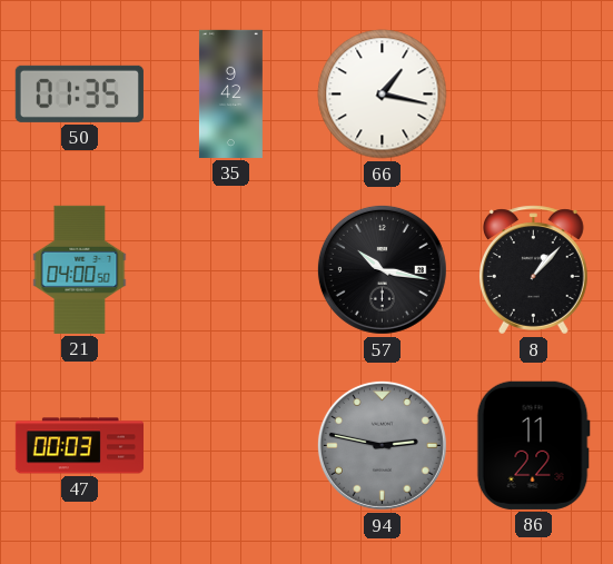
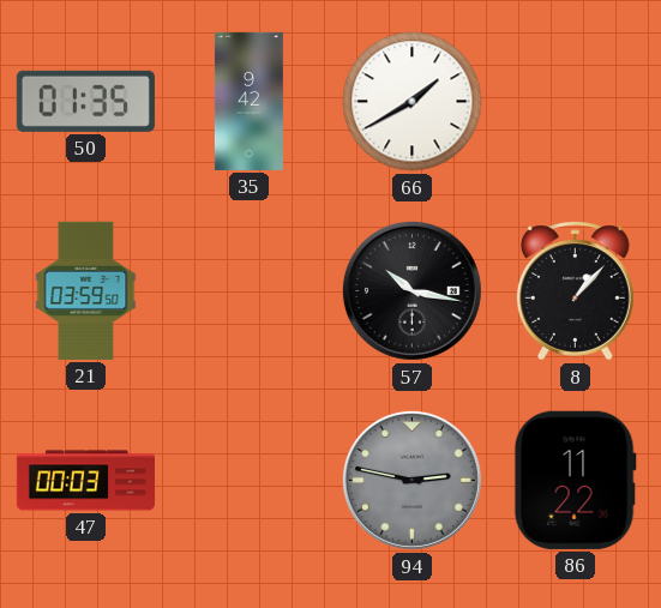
66: 1:17 -> 1:40
21: 04:00 -> 03:59
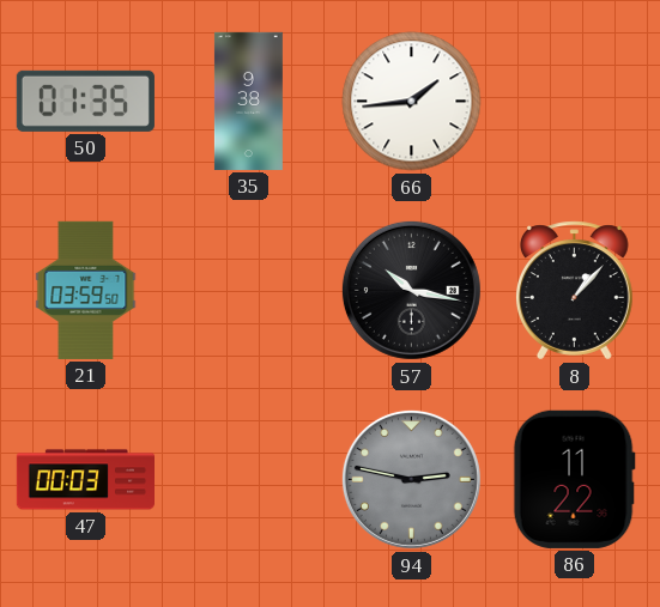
35: 9:42 -> 9:38
66: 1:40 -> 1:44
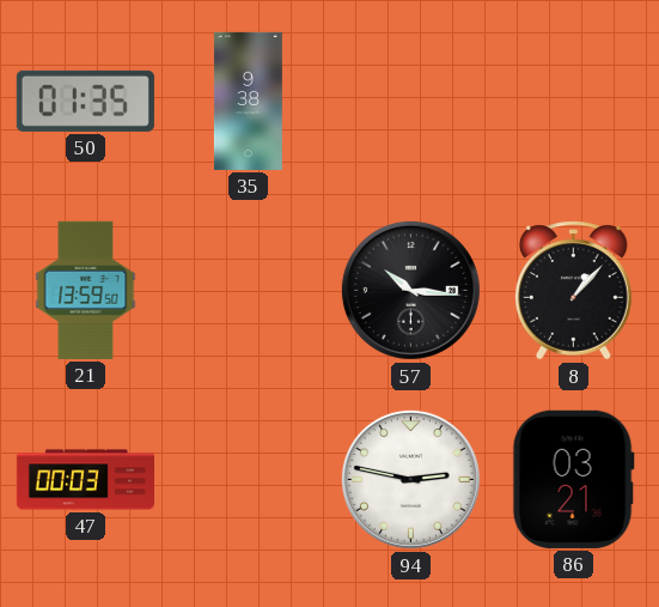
66: 1:44 -> none
21: 03:59 -> 13:59
57: 10:17 -> 10:16
94 dial: grey -> white
86: 11:22 -> 03:21
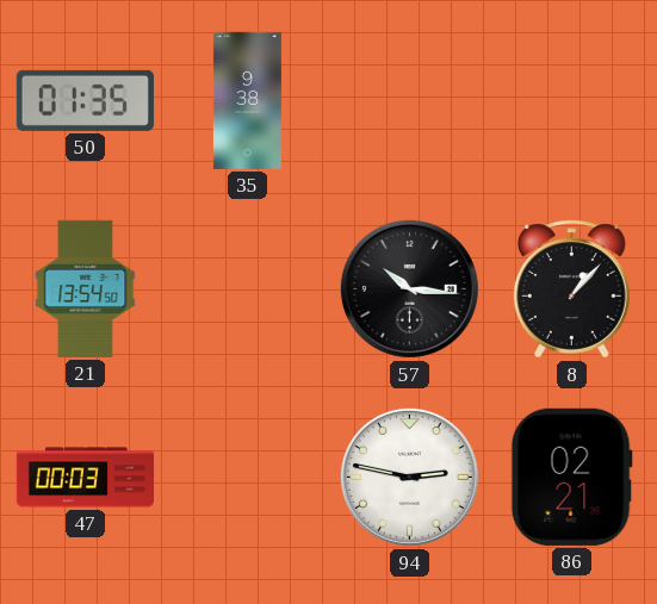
21: 13:59 -> 13:54
86: 03:21 -> 02:21
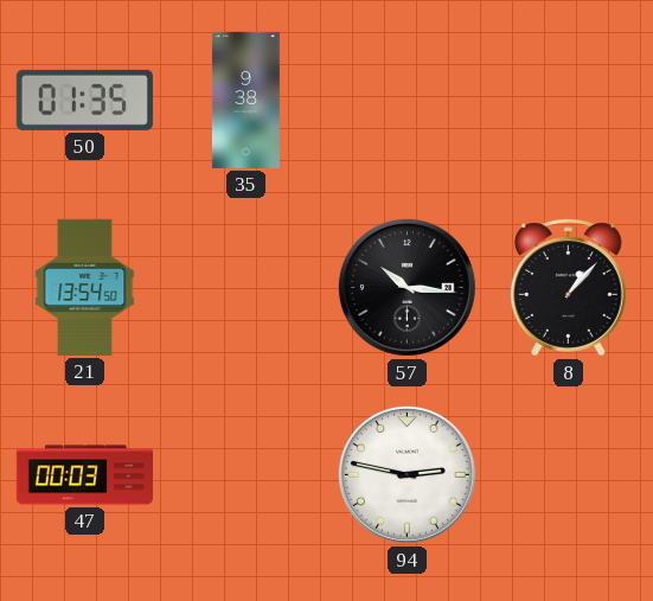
86: 02:21 -> none
